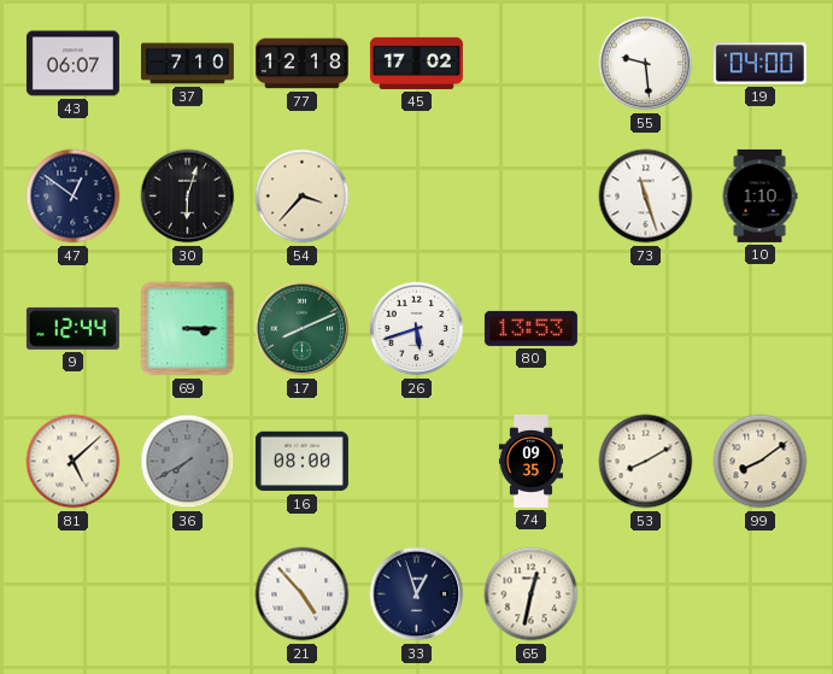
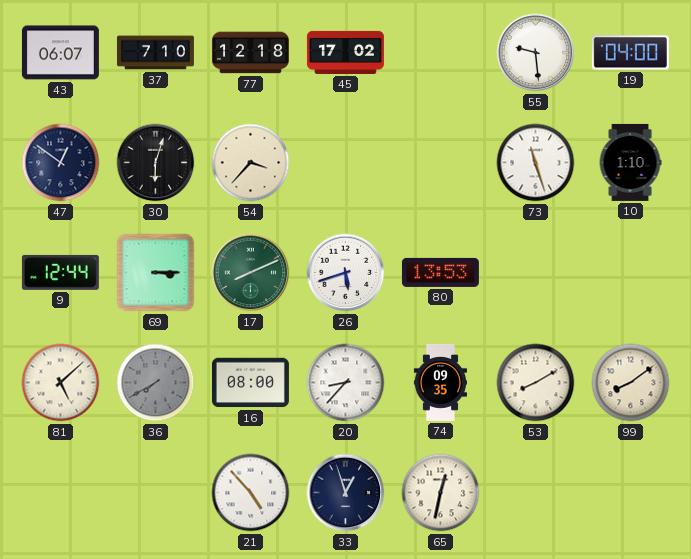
20: none -> 8:37
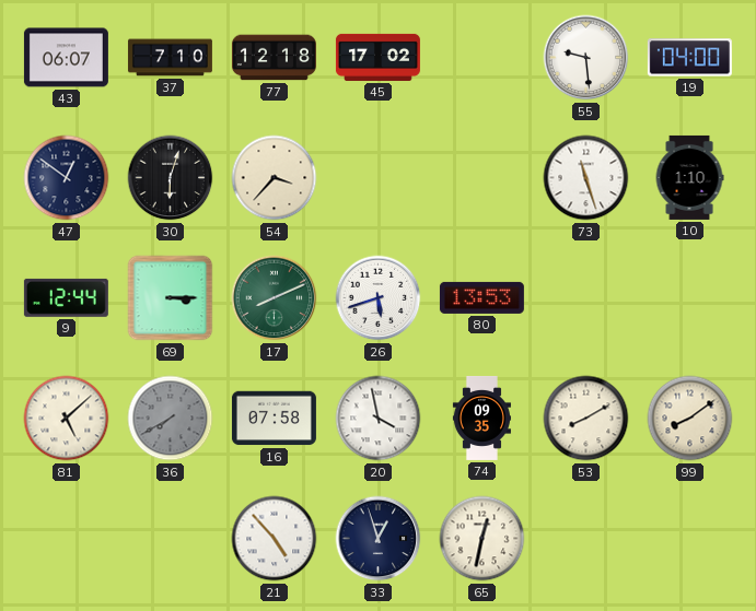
16: 08:00 -> 07:58
20: 8:37 -> 3:58
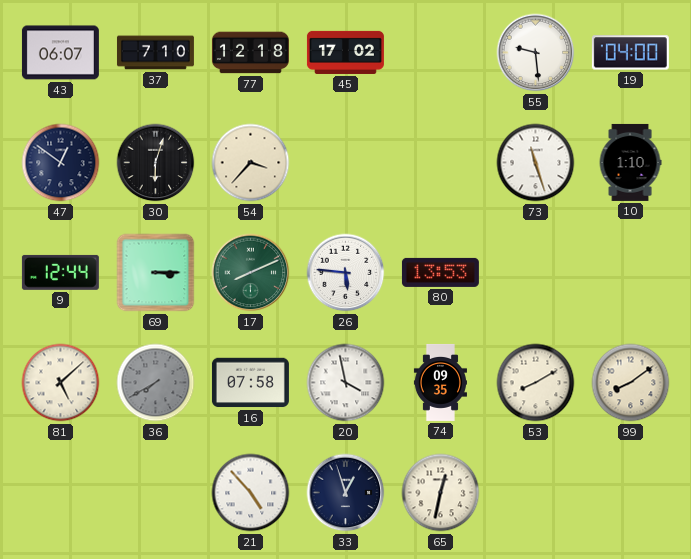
26: 5:42 -> 5:46
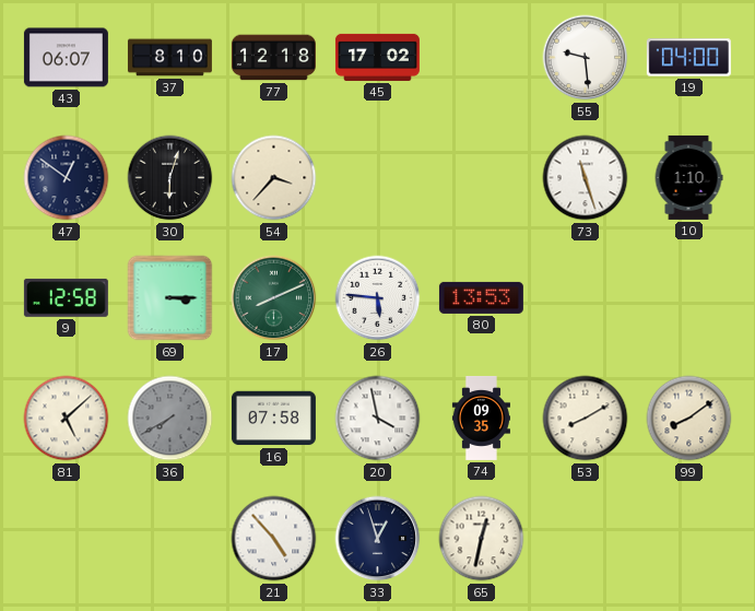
37: 7:10 -> 8:10
9: 12:44 -> 12:58
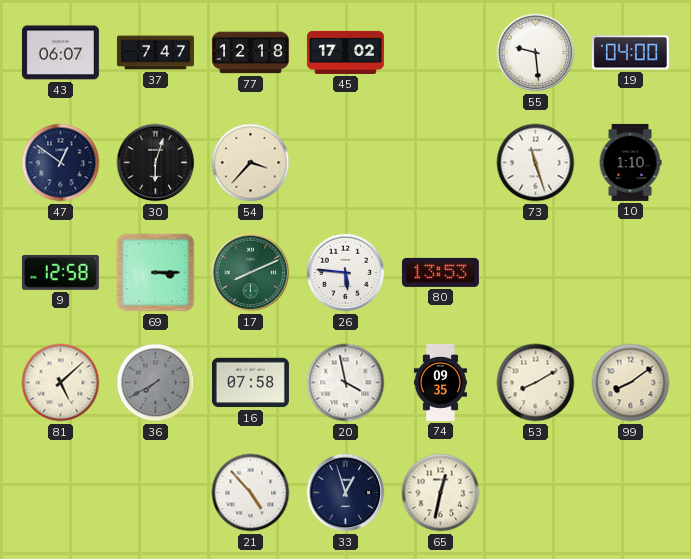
37: 8:10 -> 7:47
